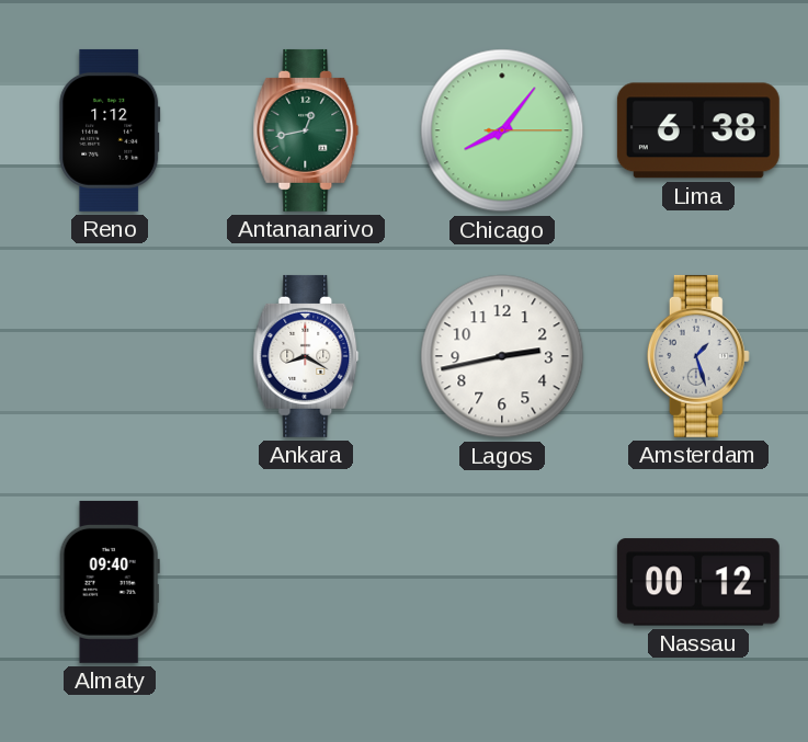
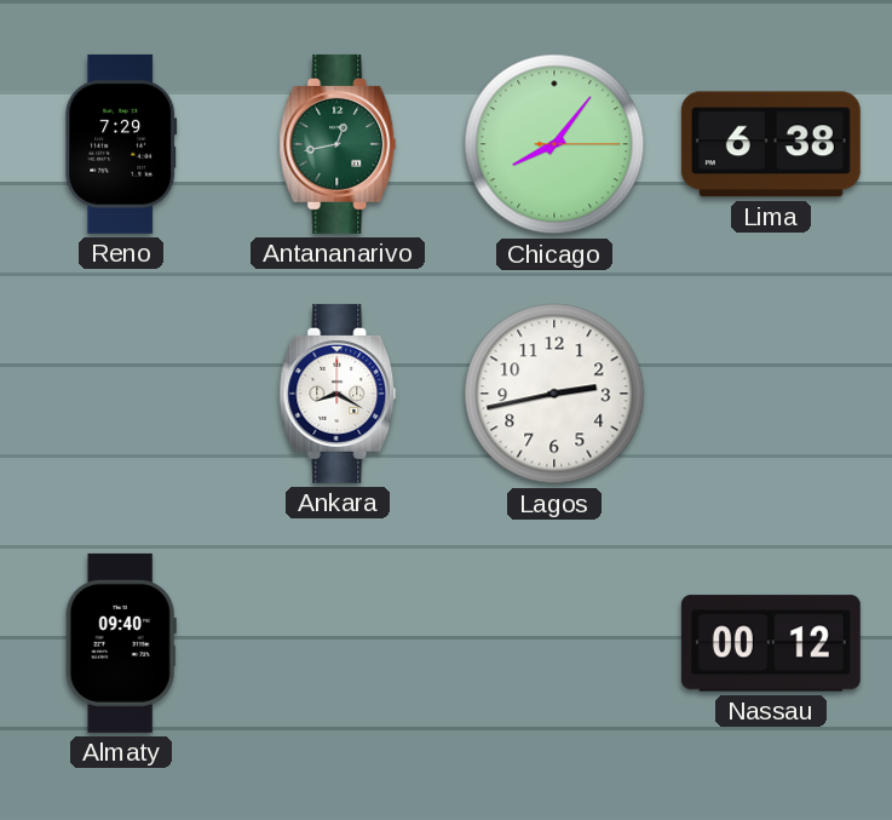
Reno: 1:12 -> 7:29
Amsterdam: 1:27 -> none
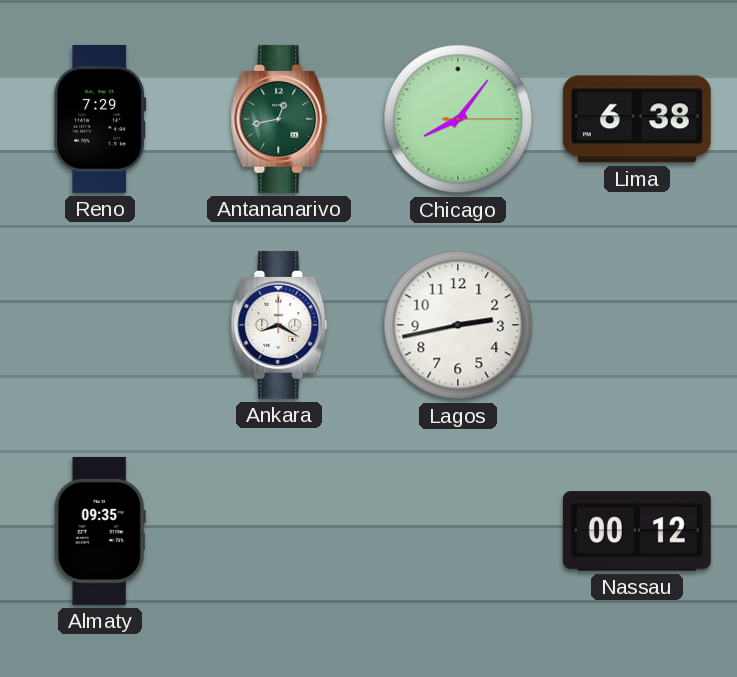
Almaty: 09:40 -> 09:35
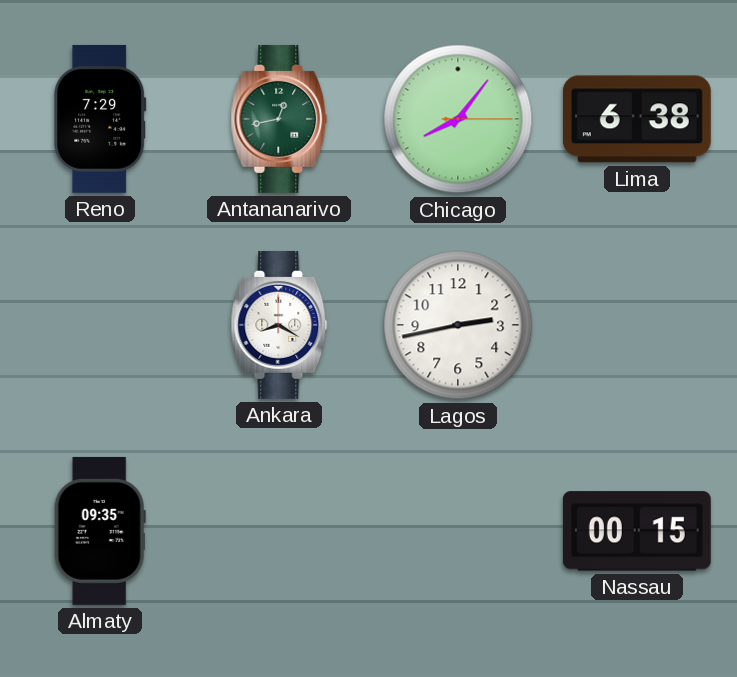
Nassau: 00:12 -> 00:15
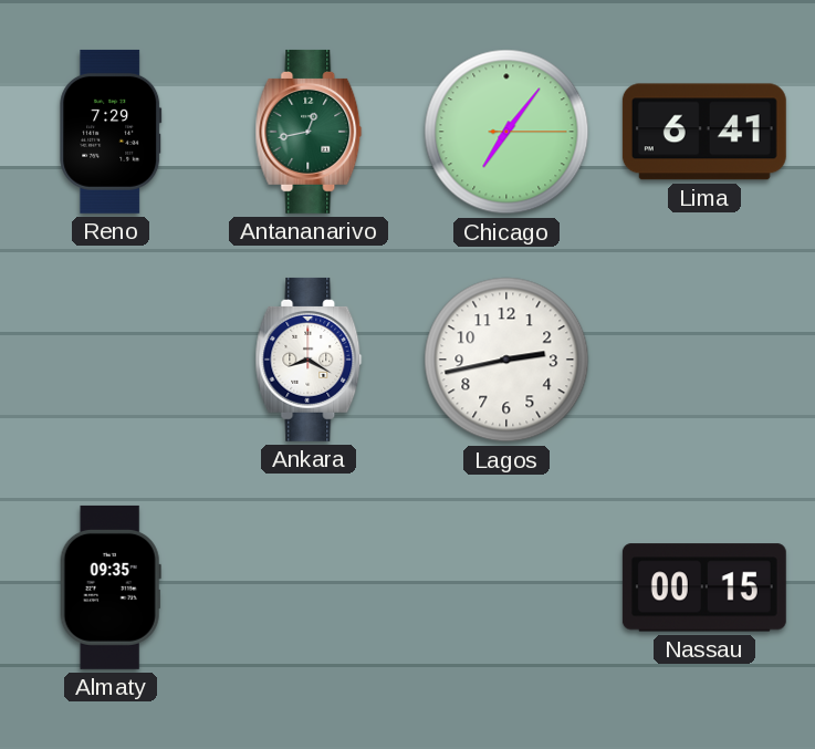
Chicago: 8:06 -> 7:06
Lima: 6:38 -> 6:41
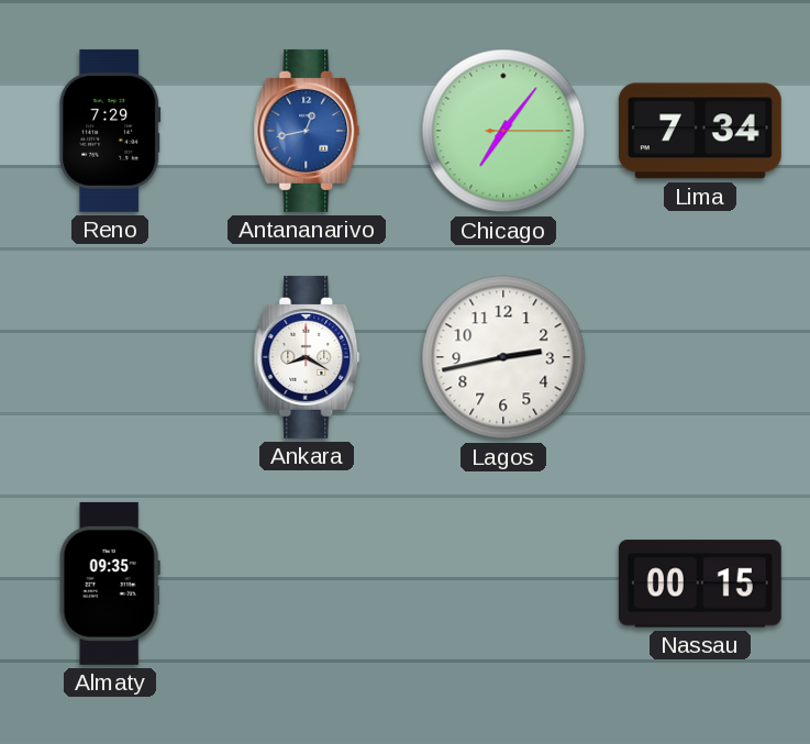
Antananarivo dial: green -> blue
Lima: 6:41 -> 7:34
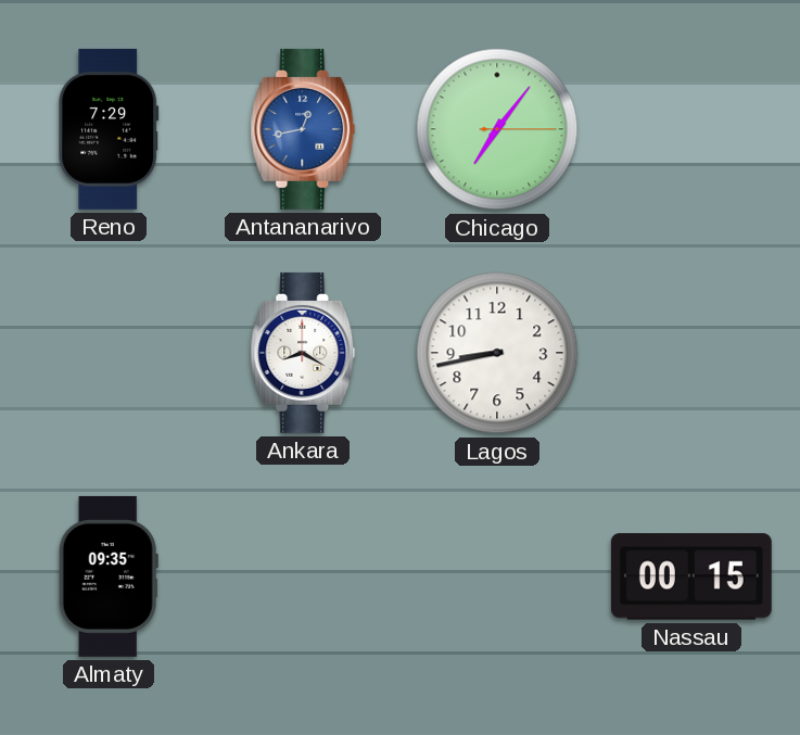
Lima: 7:34 -> none
Lagos: 2:43 -> 8:43
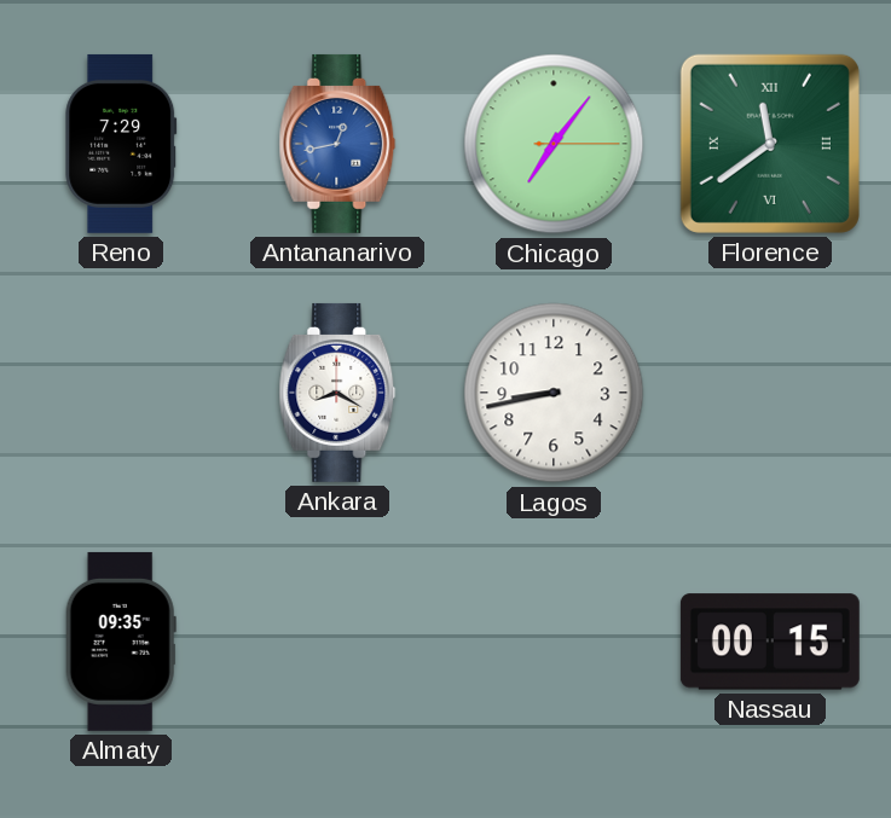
Florence: none -> 11:39
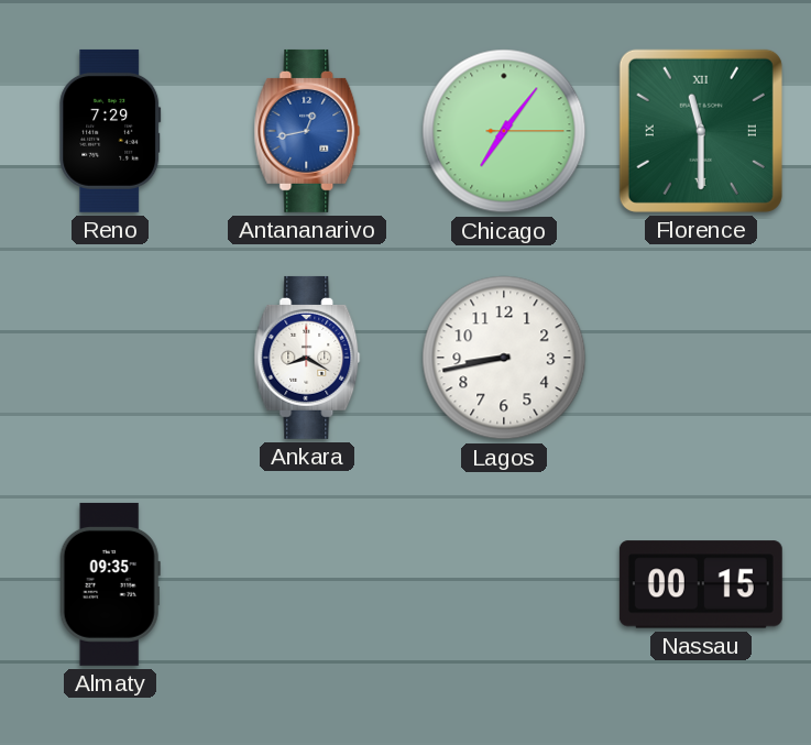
Florence: 11:39 -> 11:30
